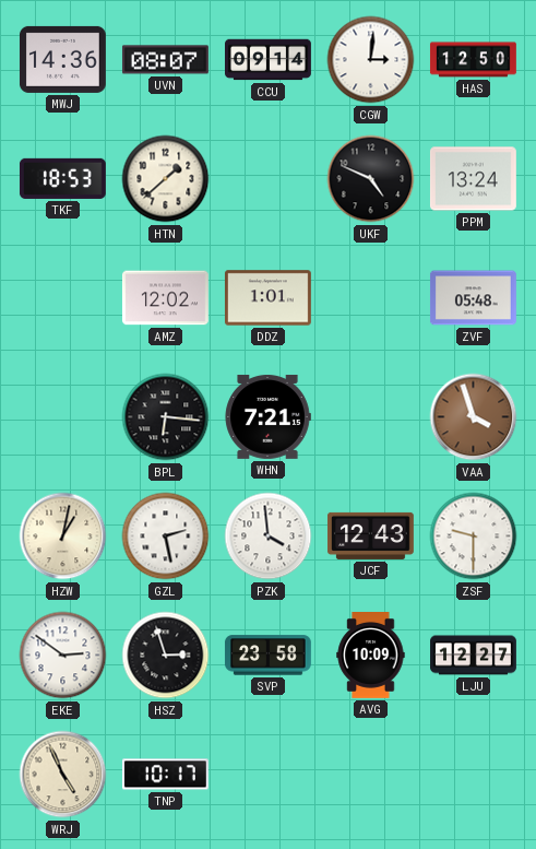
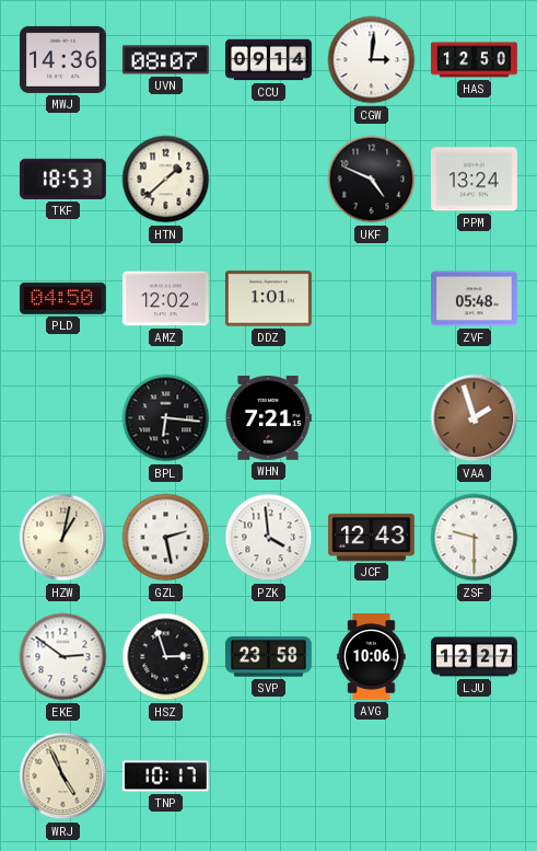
PLD: none -> 04:50
VAA: 3:57 -> 1:57
AVG: 10:09 -> 10:06
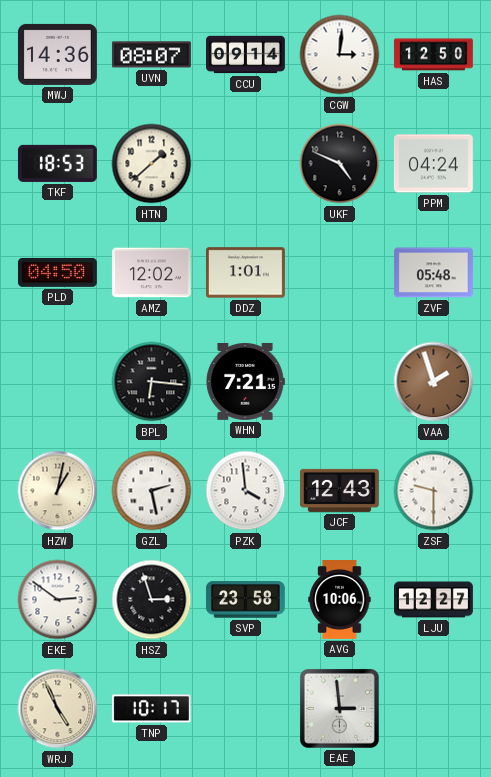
PPM: 13:24 -> 04:24
EAE: none -> 2:59
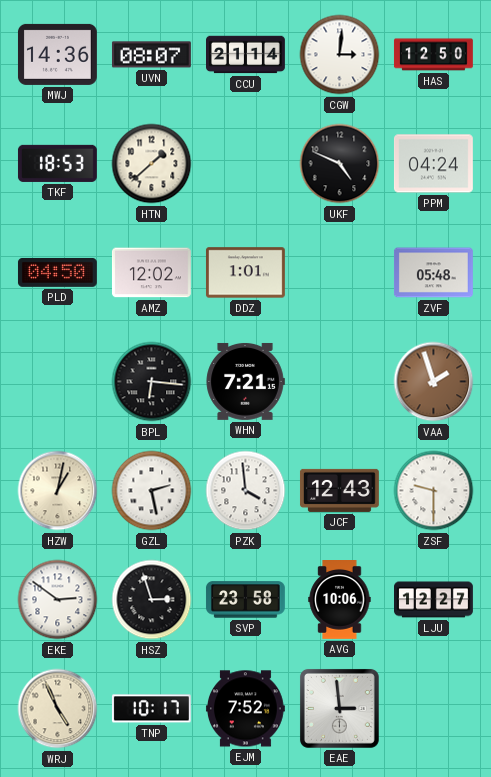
CCU: 09:14 -> 21:14
EJM: none -> 7:52
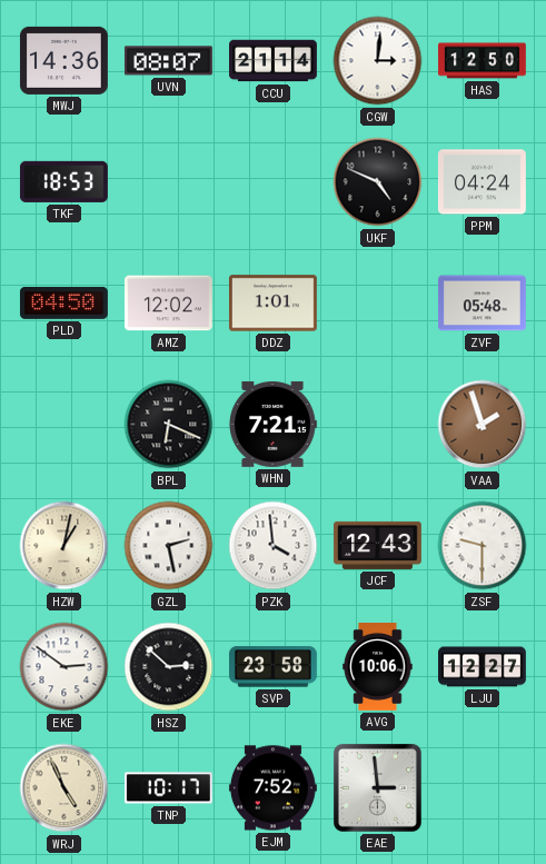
HTN: 1:38 -> none
BPL: 6:16 -> 6:19
HSZ: 2:57 -> 2:52
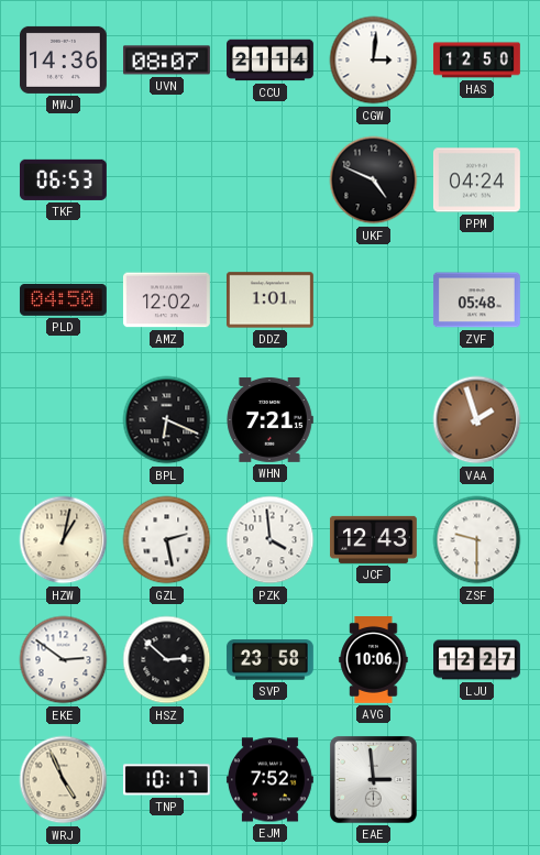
TKF: 18:53 -> 06:53
